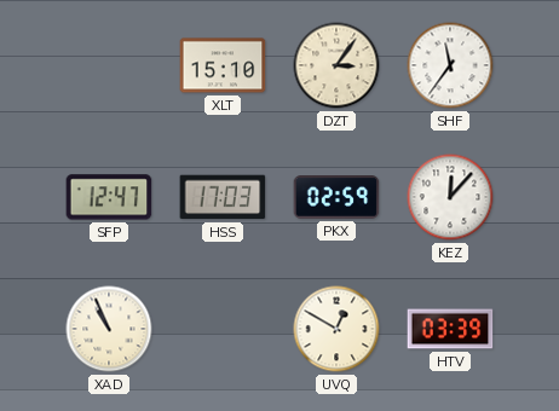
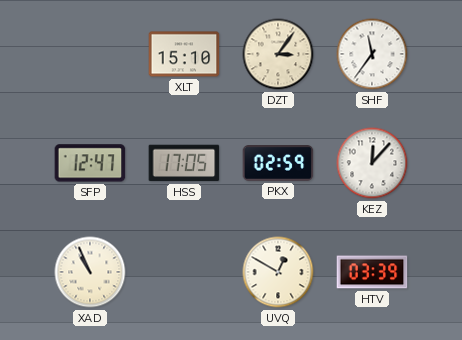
HSS: 17:03 -> 17:05
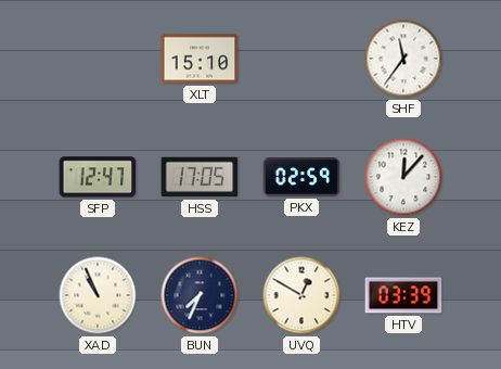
DZT: 3:06 -> none
BUN: none -> 7:34
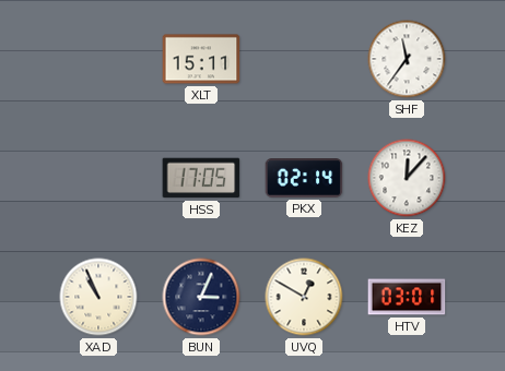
XLT: 15:10 -> 15:11
SFP: 12:47 -> none
PKX: 02:59 -> 02:14
BUN: 7:34 -> 3:04
HTV: 03:39 -> 03:01
